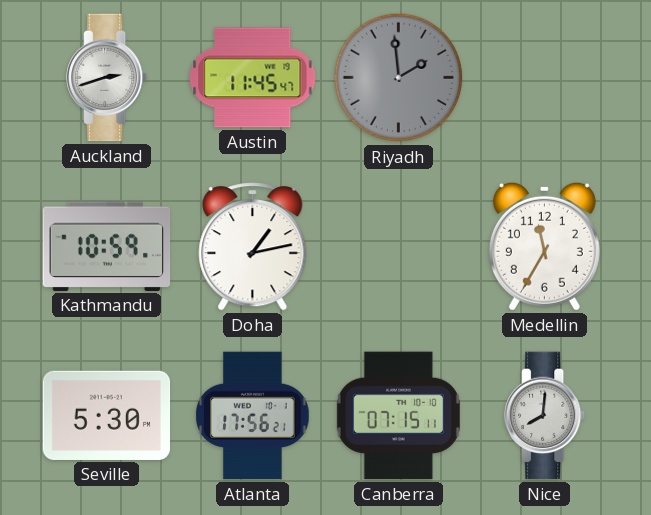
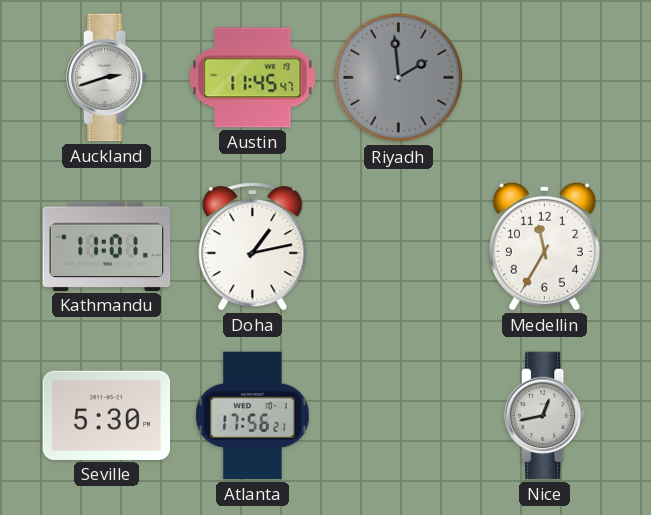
Kathmandu: 10:59 -> 11:01
Canberra: 07:15 -> none
Nice: 8:01 -> 12:43
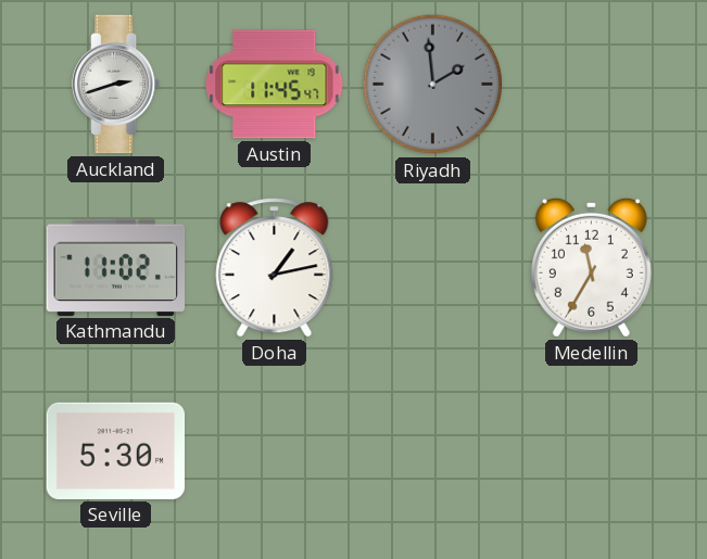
Kathmandu: 11:01 -> 11:02
Atlanta: 17:56 -> none
Nice: 12:43 -> none
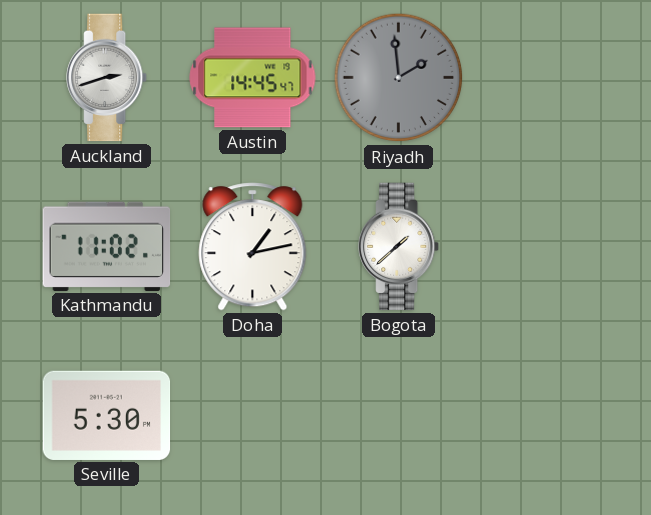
Austin: 11:45 -> 14:45
Bogota: none -> 1:38
Medellin: 11:35 -> none
